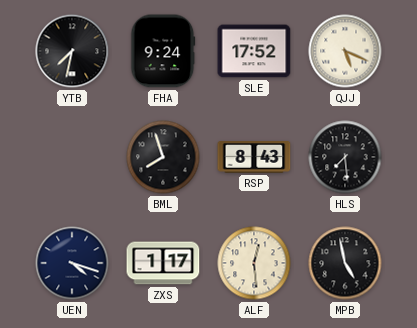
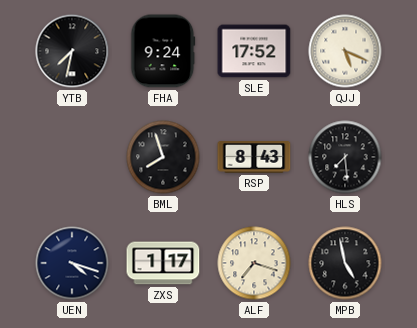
ALF: 12:29 -> 7:18
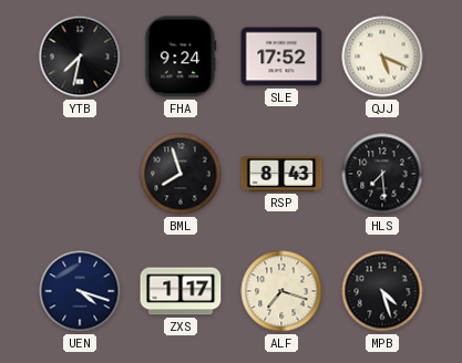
MPB: 4:58 -> 4:27
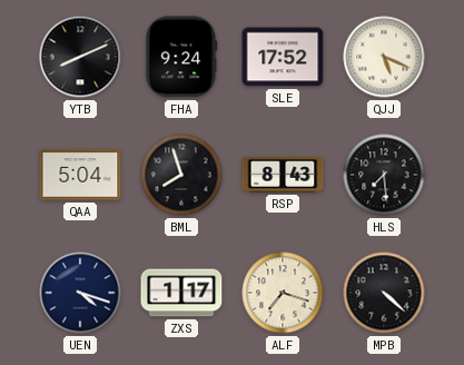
YTB: 7:32 -> 8:11
QAA: none -> 5:04
MPB: 4:27 -> 4:22
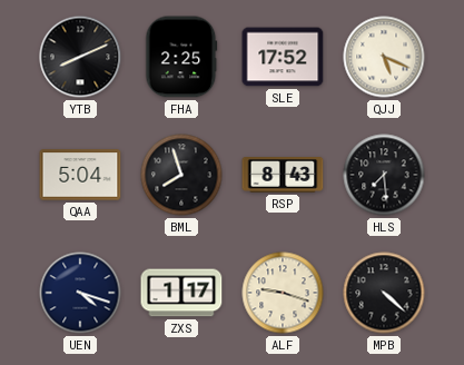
FHA: 9:24 -> 2:25
ALF: 7:18 -> 9:18
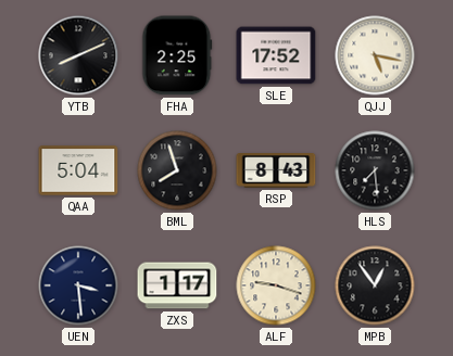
QJJ: 5:19 -> 5:17
UEN: 4:18 -> 3:29
MPB: 4:22 -> 12:54
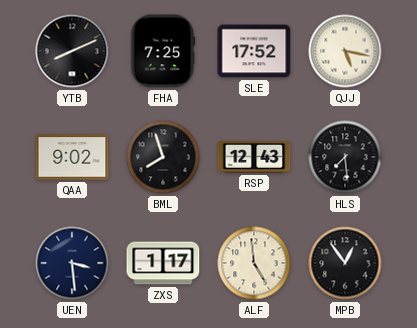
FHA: 2:25 -> 7:25
QAA: 5:04 -> 9:02
RSP: 8:43 -> 12:43
ALF: 9:18 -> 4:59
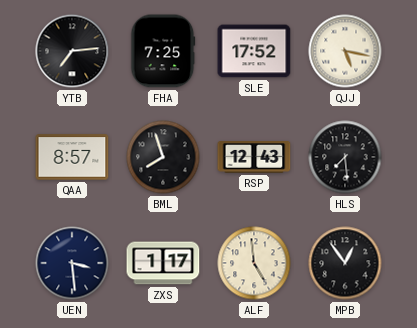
YTB: 8:11 -> 7:14
QAA: 9:02 -> 8:57
